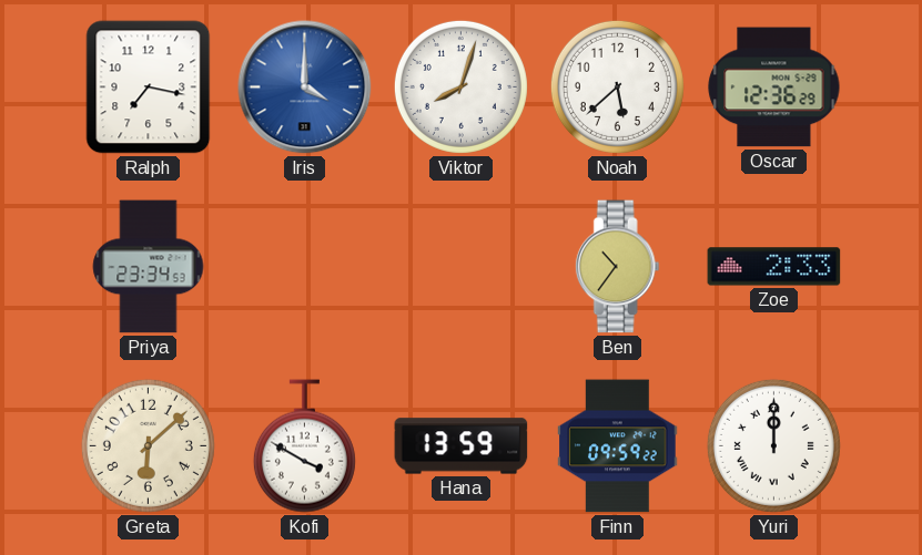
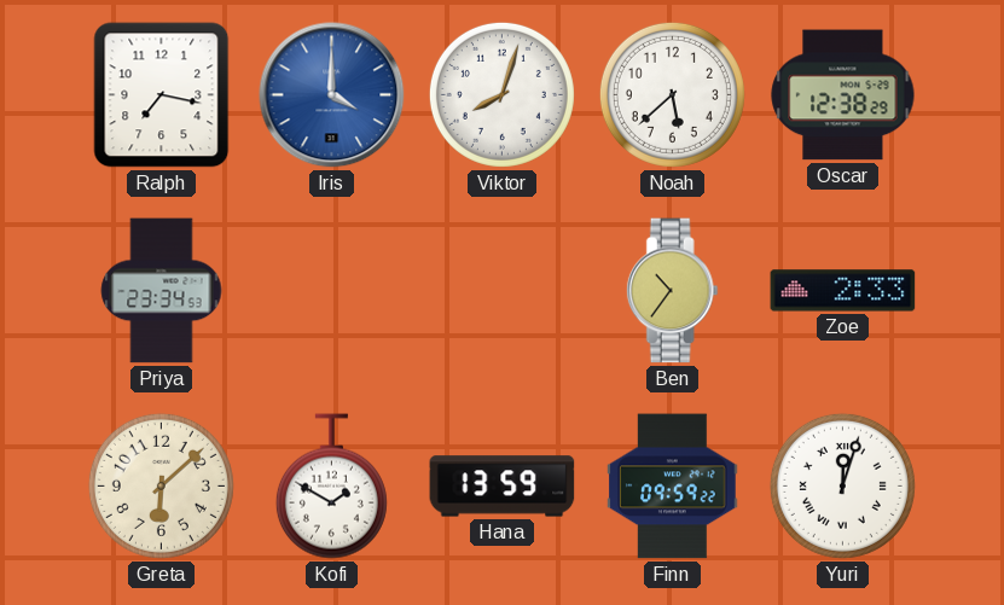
Oscar: 12:36 -> 12:38
Kofi: 3:50 -> 1:50
Yuri: 12:00 -> 12:03
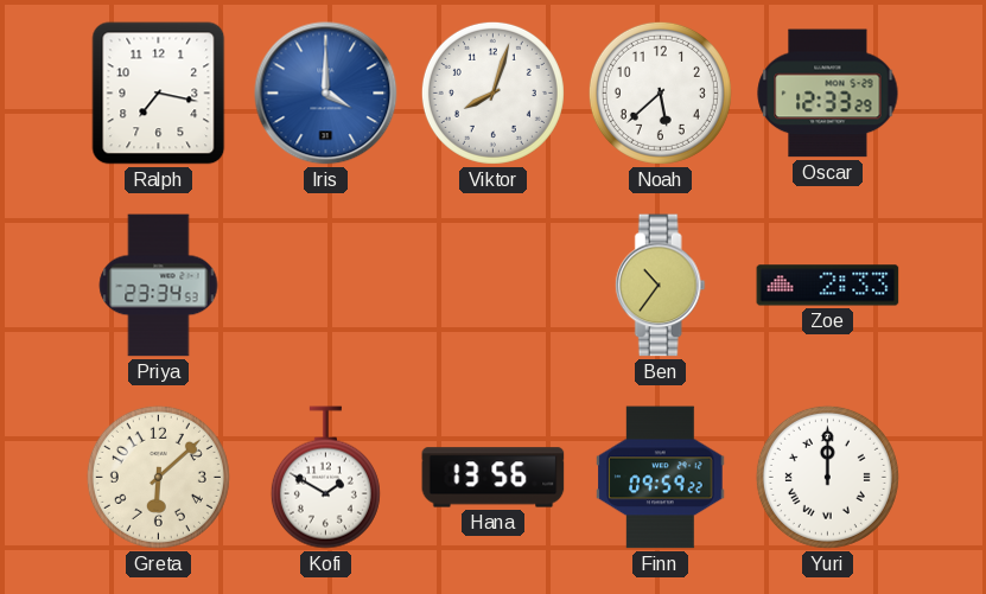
Oscar: 12:38 -> 12:33
Hana: 13:59 -> 13:56
Yuri: 12:03 -> 12:00
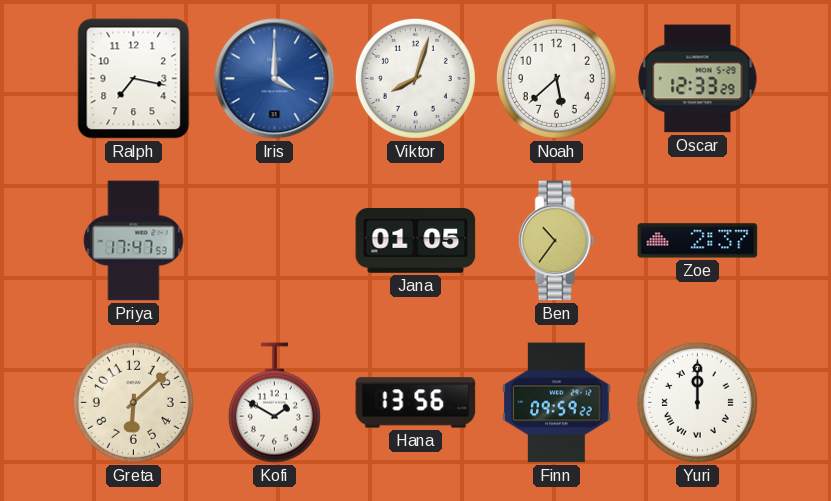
Priya: 23:34 -> 17:47
Jana: none -> 01:05
Zoe: 2:33 -> 2:37
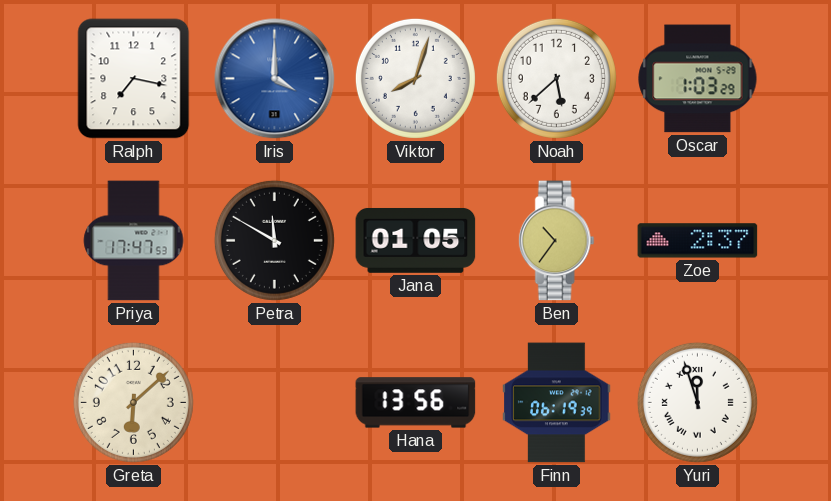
Oscar: 12:33 -> 1:03
Petra: none -> 11:50
Kofi: 1:50 -> none
Finn: 09:59 -> 06:19
Yuri: 12:00 -> 11:57
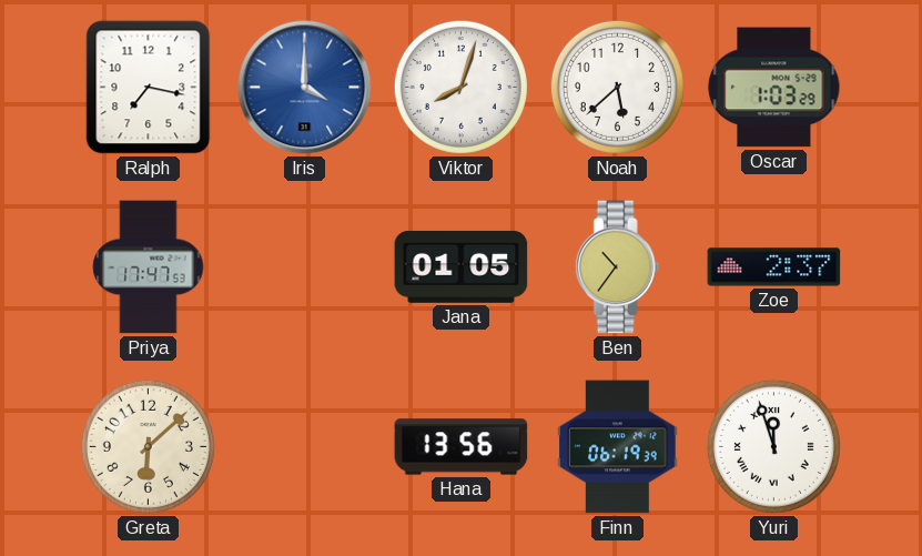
Petra: 11:50 -> none
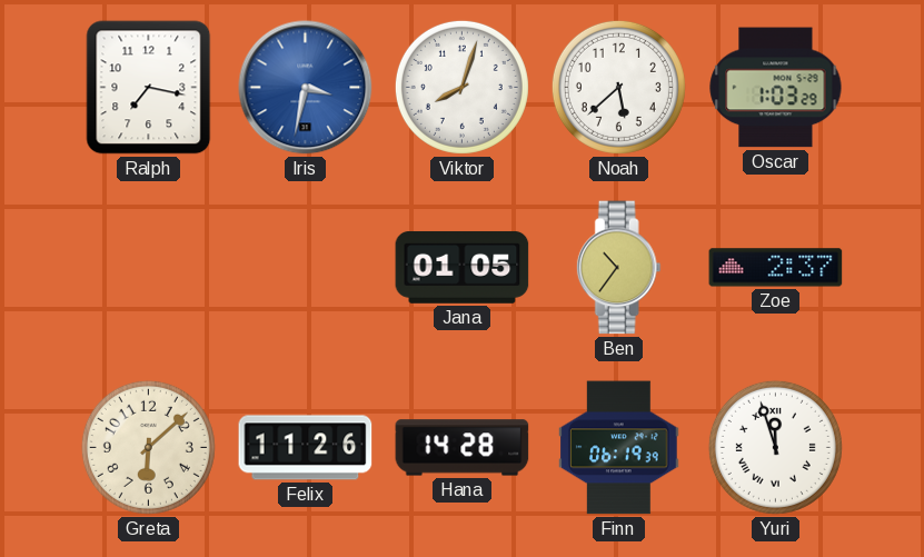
Iris: 4:00 -> 3:32
Priya: 17:47 -> none
Felix: none -> 11:26
Hana: 13:56 -> 14:28
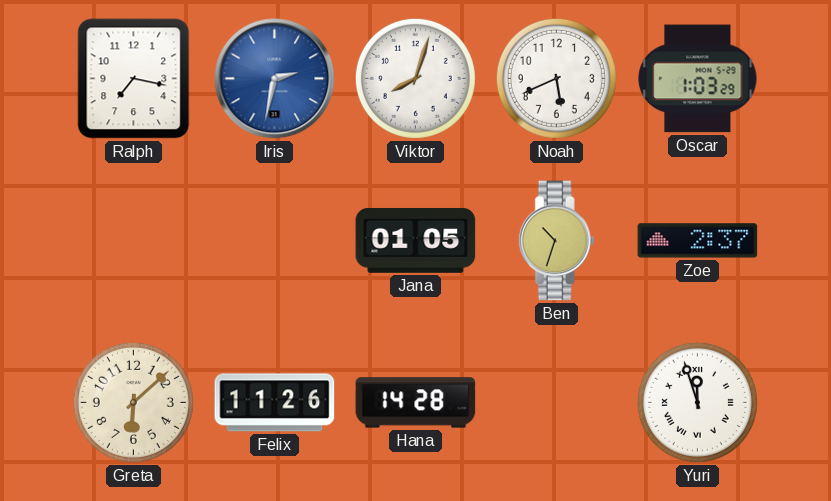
Iris: 3:32 -> 2:32
Noah: 5:38 -> 5:41
Ben: 10:36 -> 10:33
Finn: 06:19 -> none
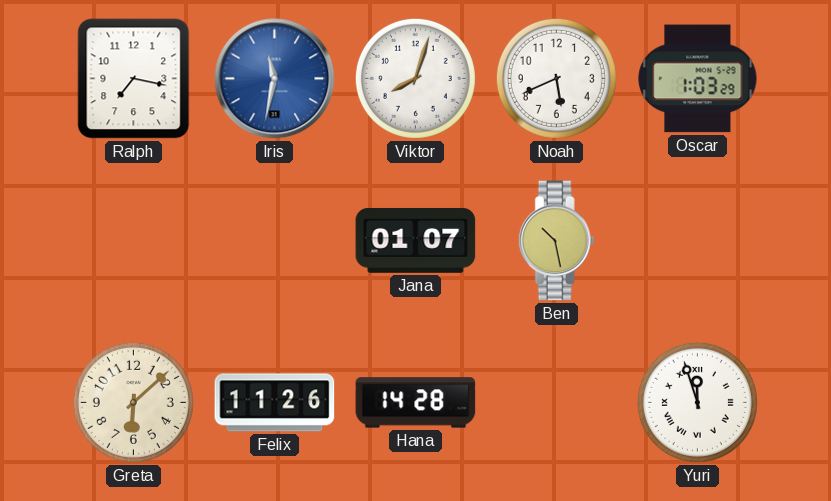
Iris: 2:32 -> 11:32
Jana: 01:05 -> 01:07
Ben: 10:33 -> 10:28
Zoe: 2:37 -> none
